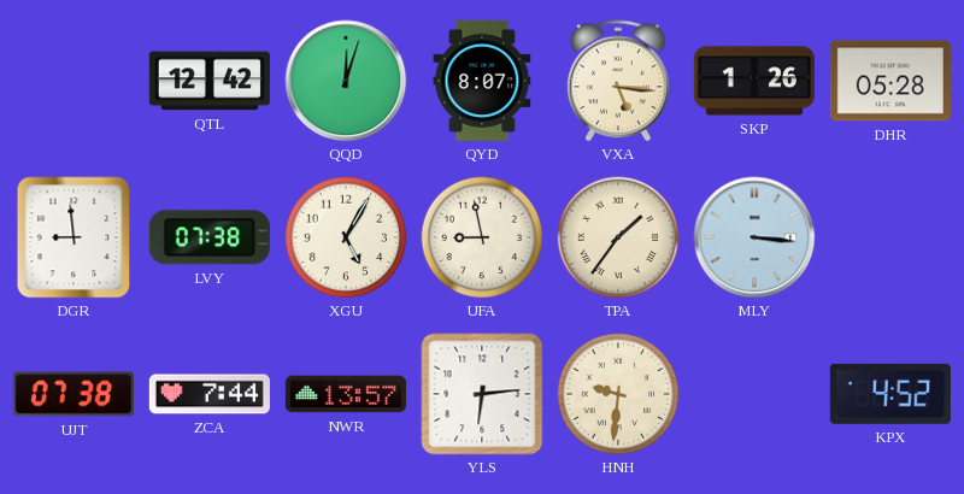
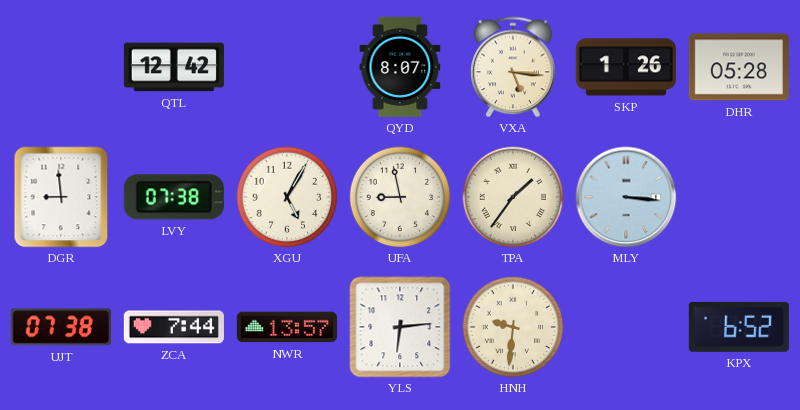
QQD: 12:03 -> none
KPX: 4:52 -> 6:52
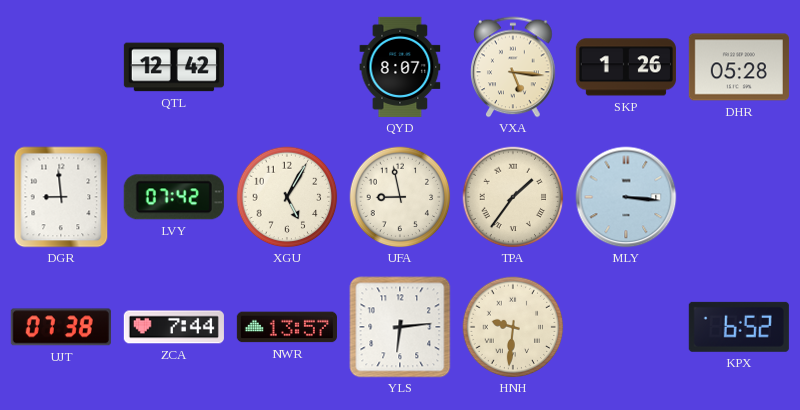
LVY: 07:38 -> 07:42
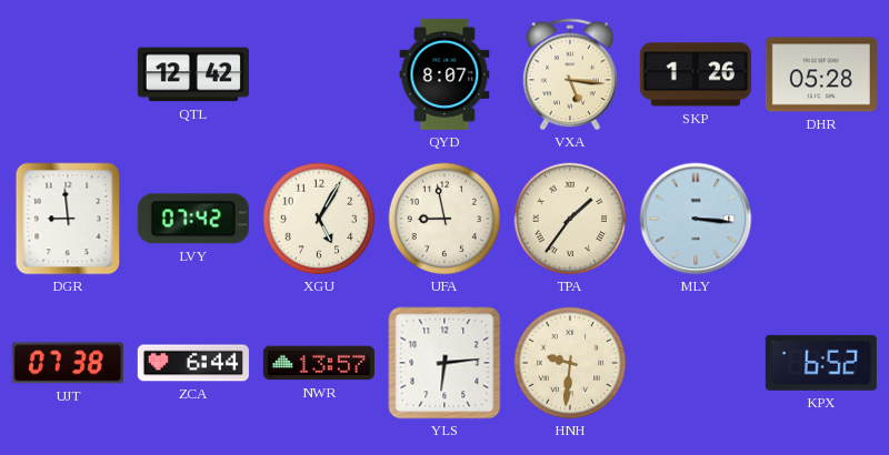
ZCA: 7:44 -> 6:44
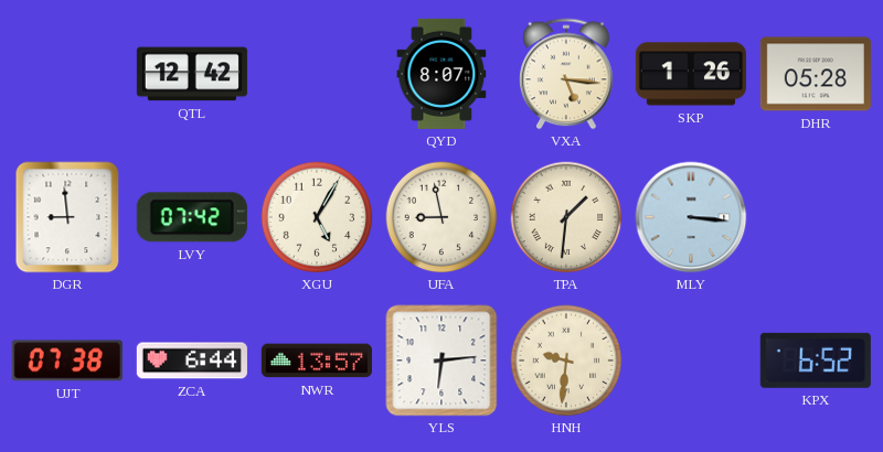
TPA: 1:36 -> 1:31
